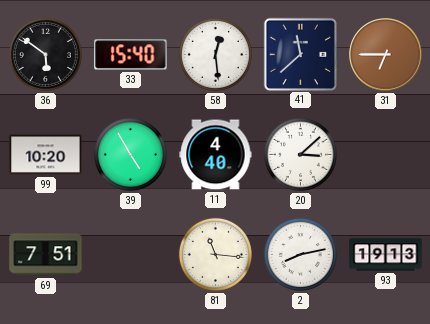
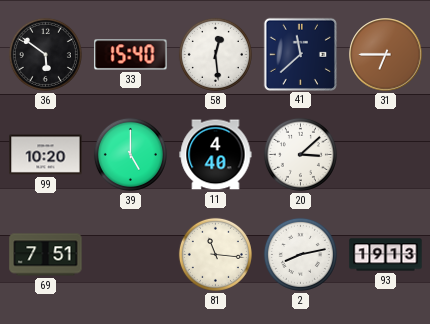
39: 4:55 -> 5:00
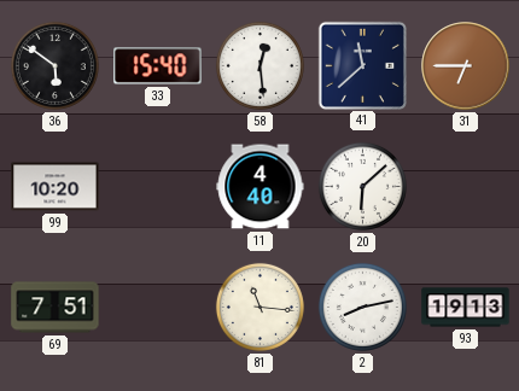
39: 5:00 -> none
20: 3:08 -> 6:08
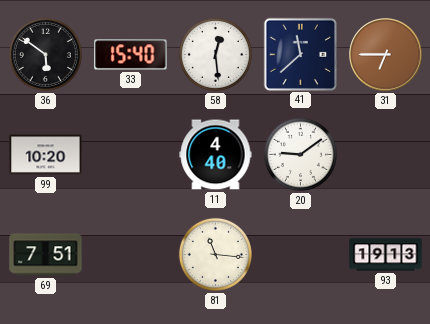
20: 6:08 -> 9:09
2: 8:13 -> none
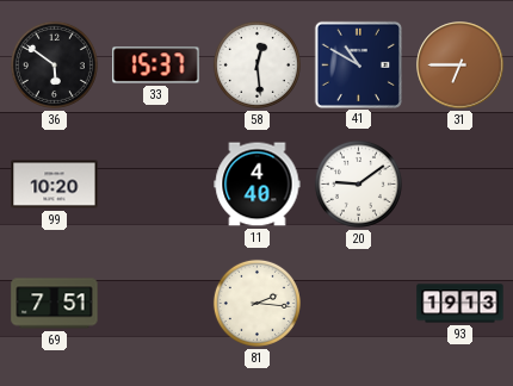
33: 15:40 -> 15:37
41: 11:38 -> 10:50
81: 11:16 -> 2:16
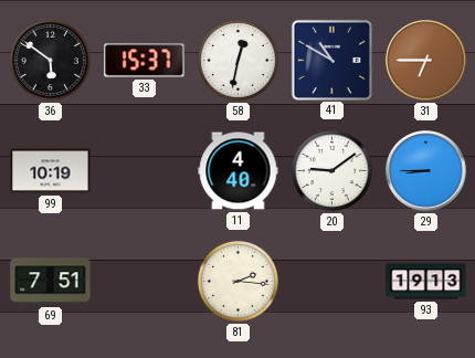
58: 12:29 -> 12:32
99: 10:20 -> 10:19
29: none -> 8:45
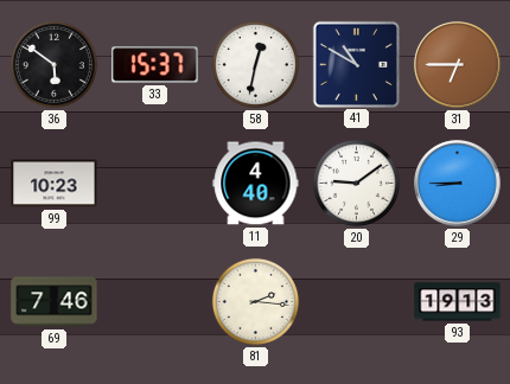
99: 10:19 -> 10:23
69: 7:51 -> 7:46
